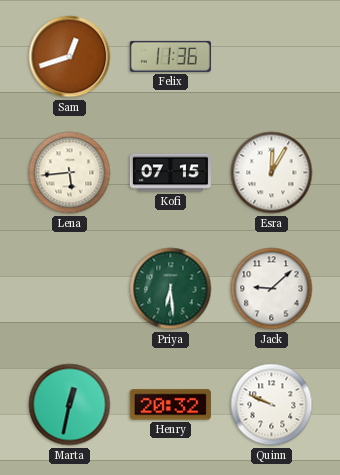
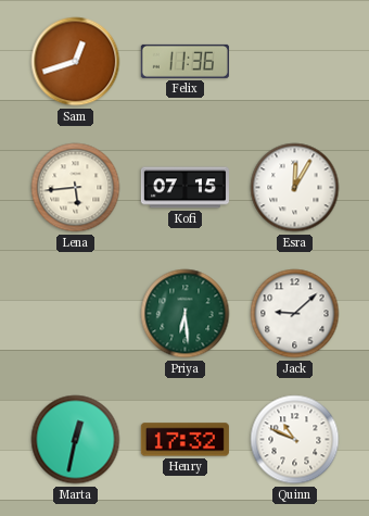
Henry: 20:32 -> 17:32
Quinn: 9:49 -> 10:49
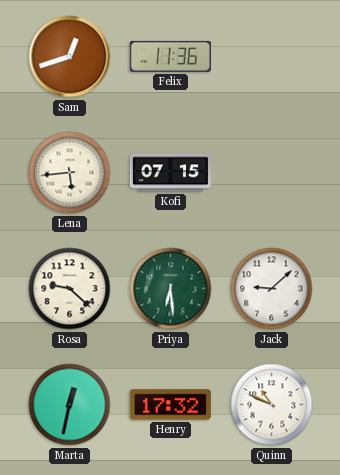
Esra: 12:05 -> none
Rosa: none -> 9:22
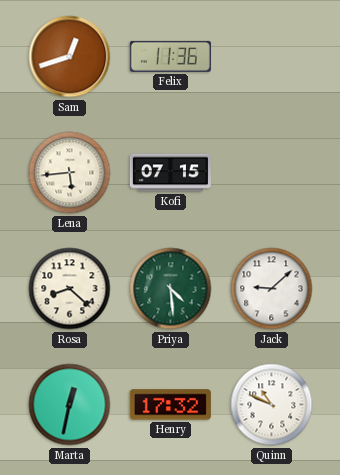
Rosa: 9:22 -> 8:22
Priya: 6:29 -> 4:29
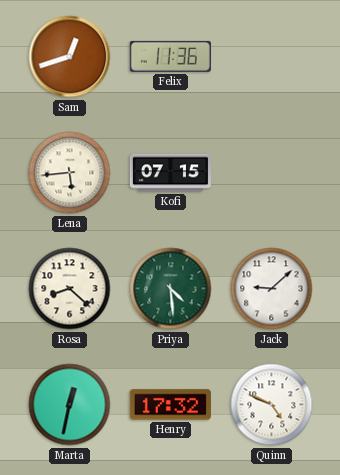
Quinn: 10:49 -> 4:49
